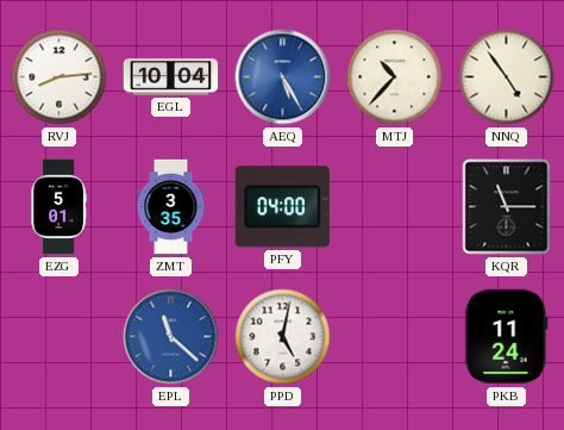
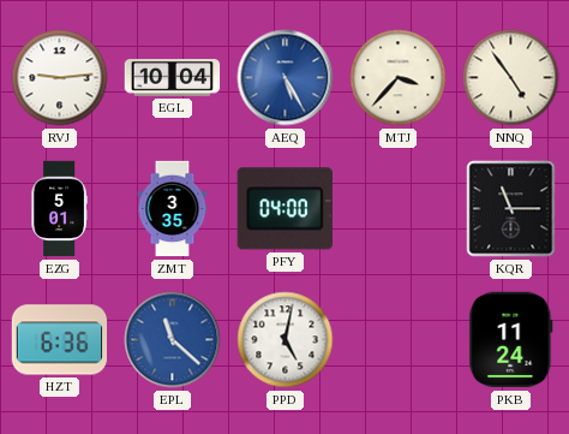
RVJ: 8:14 -> 9:14
MTJ: 10:37 -> 3:37
HZT: none -> 6:36
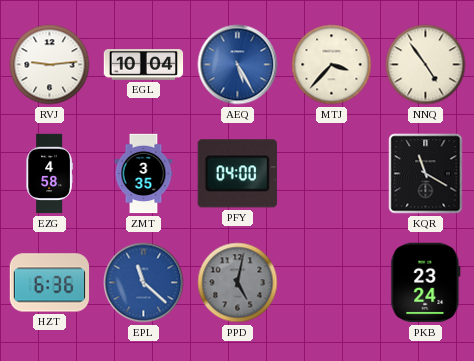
EZG: 5:01 -> 4:58
KQR: 11:15 -> 11:20
PPD dial: white -> grey
PKB: 11:24 -> 23:24
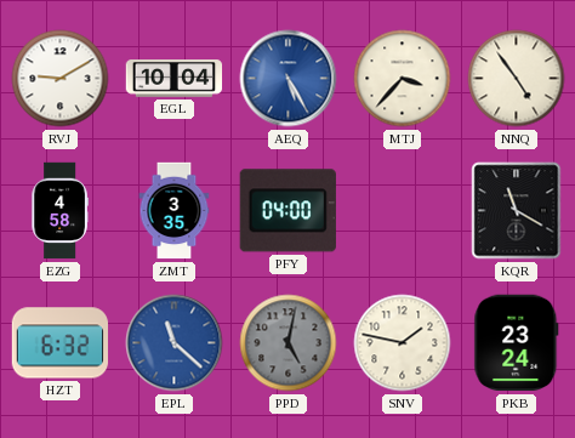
RVJ: 9:14 -> 9:10
HZT: 6:36 -> 6:32
SNV: none -> 1:47
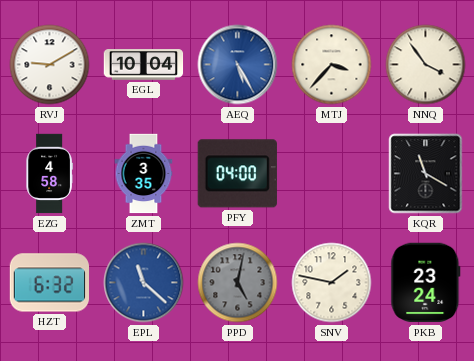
NNQ: 4:54 -> 3:54
